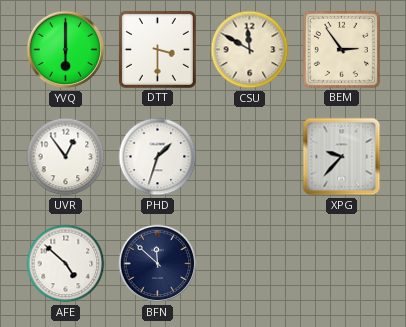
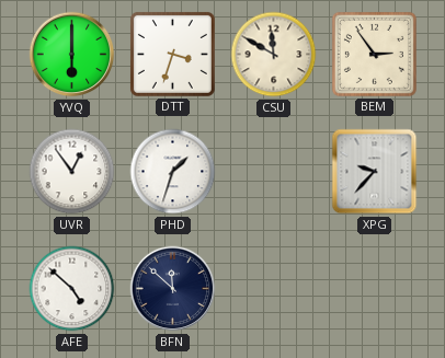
DTT: 3:30 -> 3:33
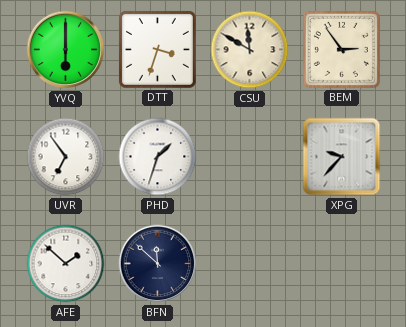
UVR: 12:54 -> 6:54
AFE: 4:52 -> 1:52
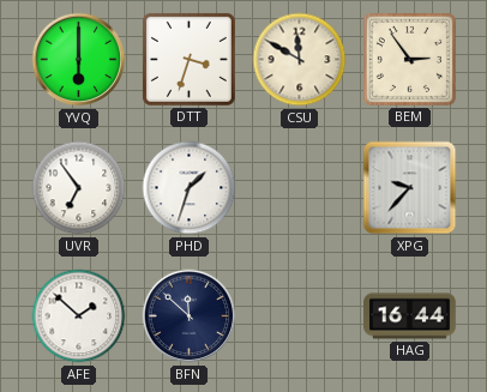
HAG: none -> 16:44
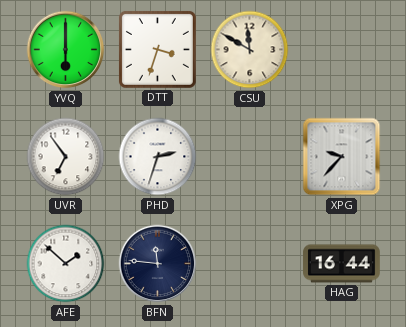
BEM: 2:54 -> none
PHD: 1:33 -> 2:33
BFN: 11:52 -> 11:46
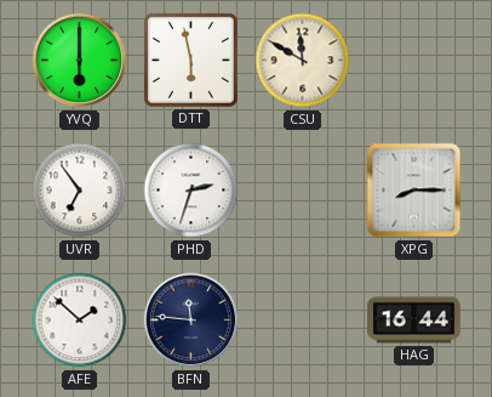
DTT: 3:33 -> 5:58
XPG: 9:37 -> 8:15
